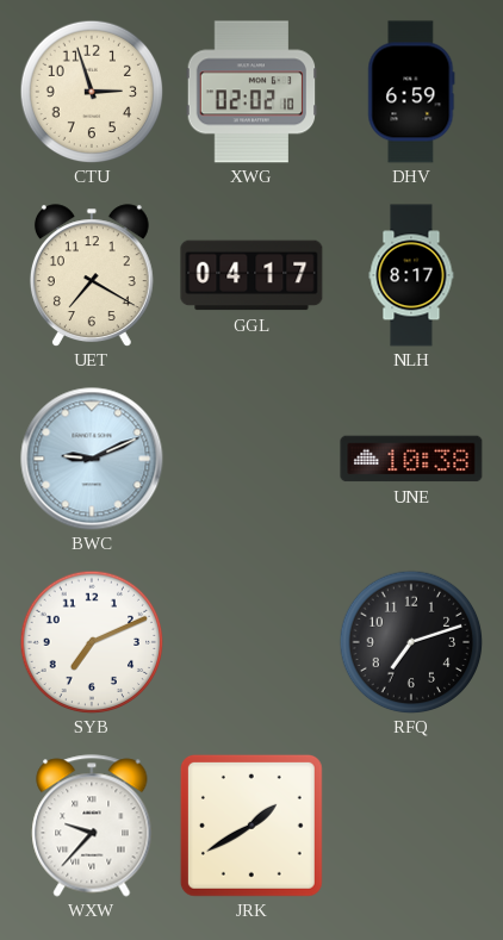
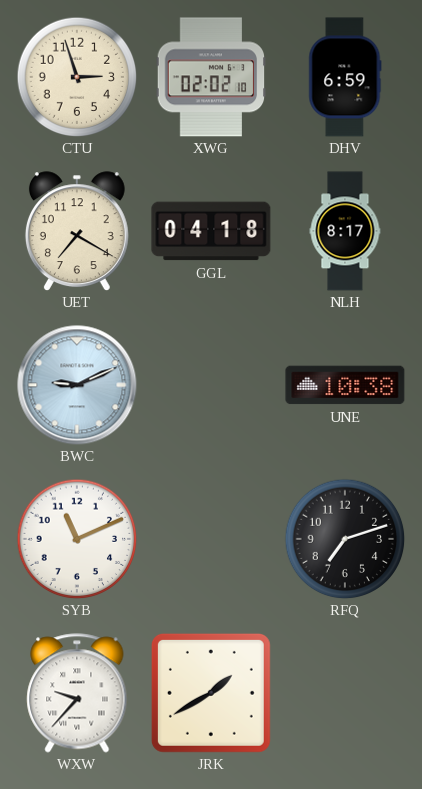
GGL: 04:17 -> 04:18
SYB: 7:11 -> 11:11
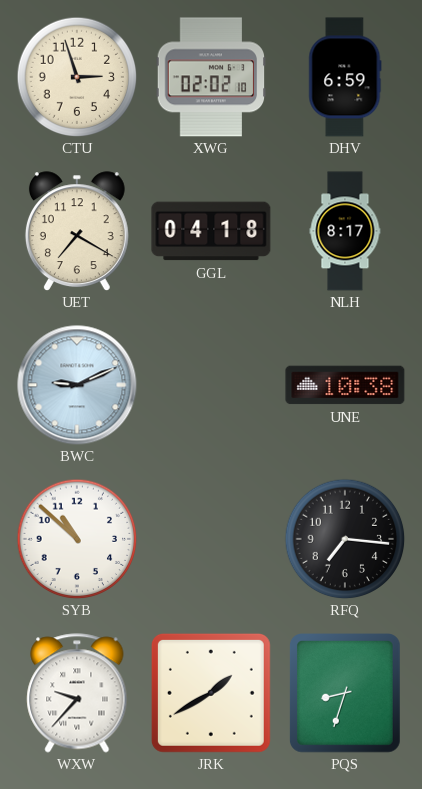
SYB: 11:11 -> 10:52
RFQ: 7:12 -> 7:16
PQS: none -> 8:33
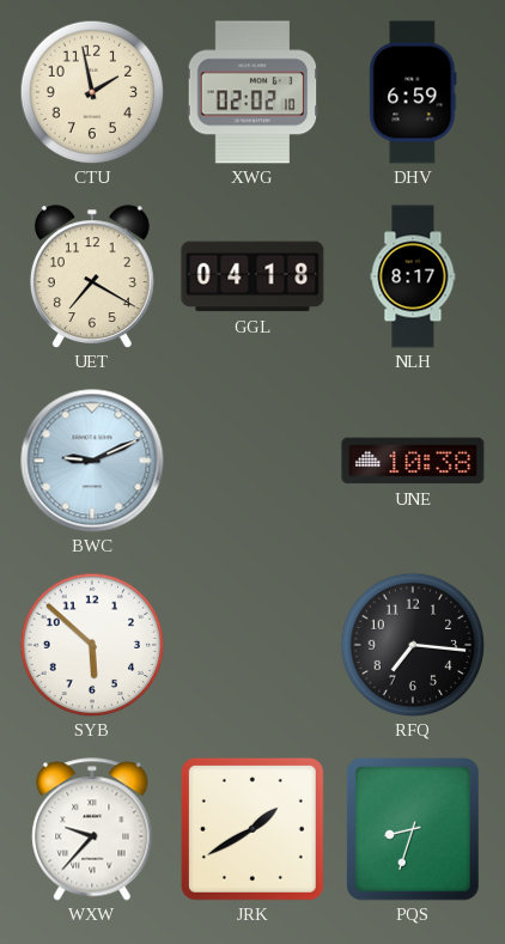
CTU: 2:57 -> 1:58
SYB: 10:52 -> 5:52
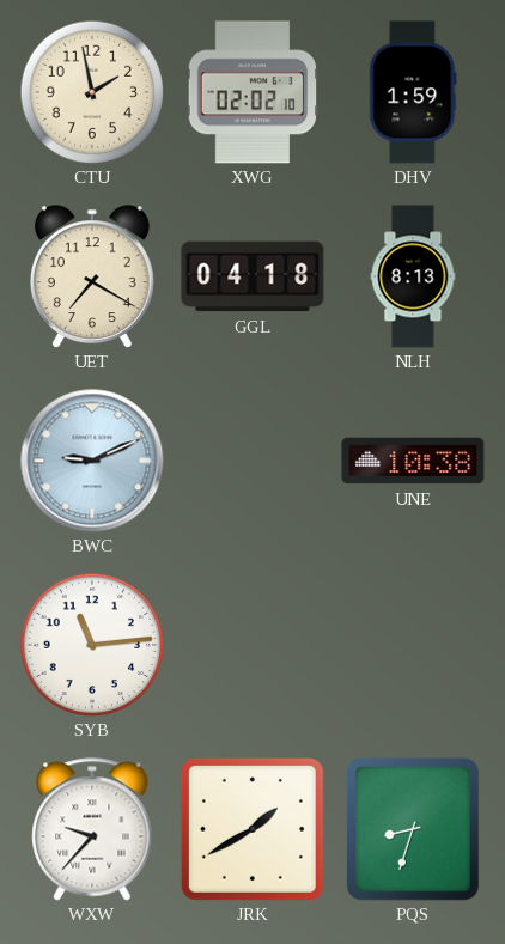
DHV: 6:59 -> 1:59
NLH: 8:17 -> 8:13
SYB: 5:52 -> 11:14
RFQ: 7:16 -> none
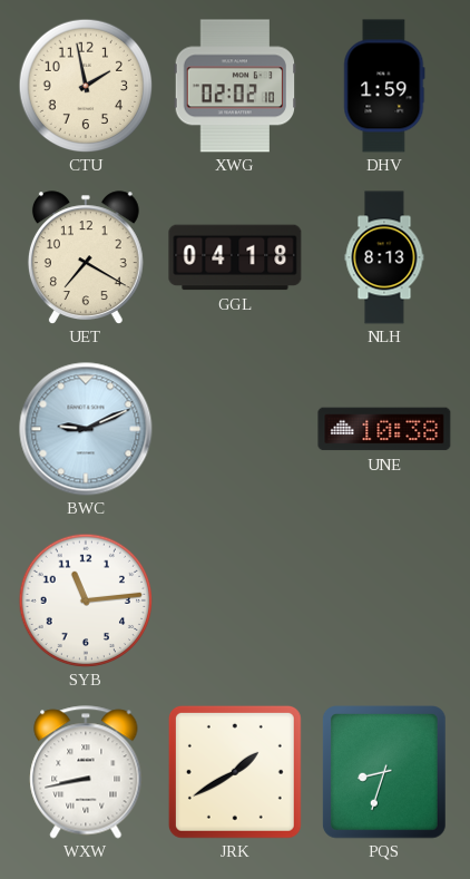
WXW: 9:37 -> 8:43
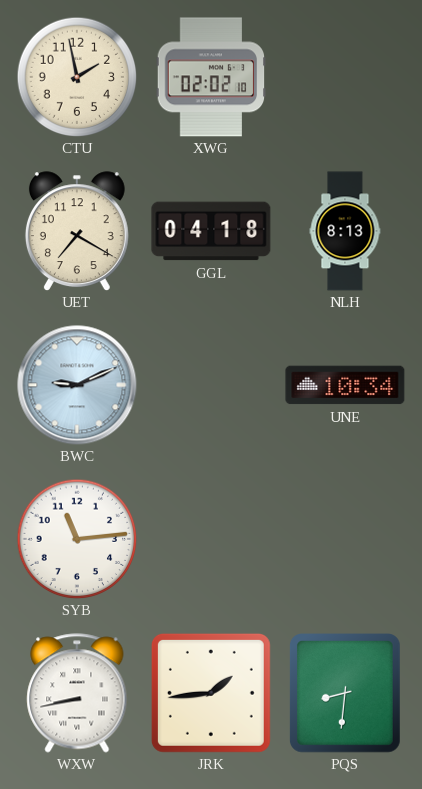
DHV: 1:59 -> none
UNE: 10:38 -> 10:34
JRK: 1:40 -> 1:44
PQS: 8:33 -> 8:31
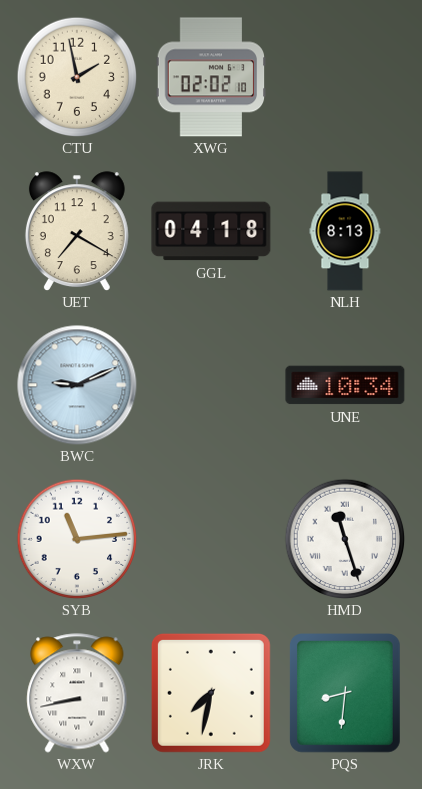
HMD: none -> 11:27
JRK: 1:44 -> 7:32
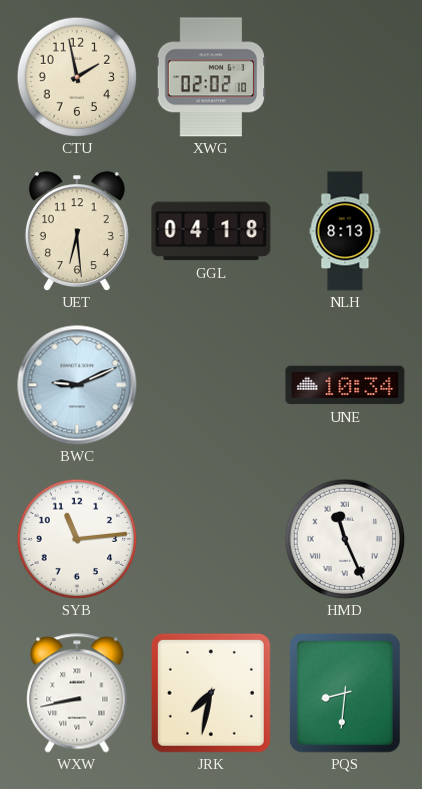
UET: 7:20 -> 6:29
HMD: 11:27 -> 11:26
